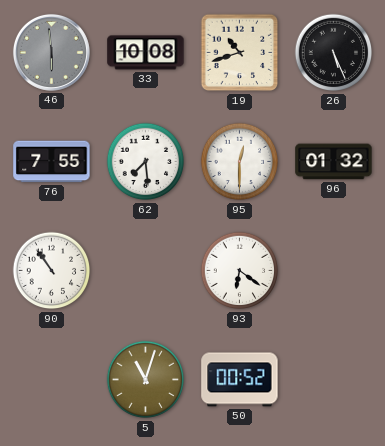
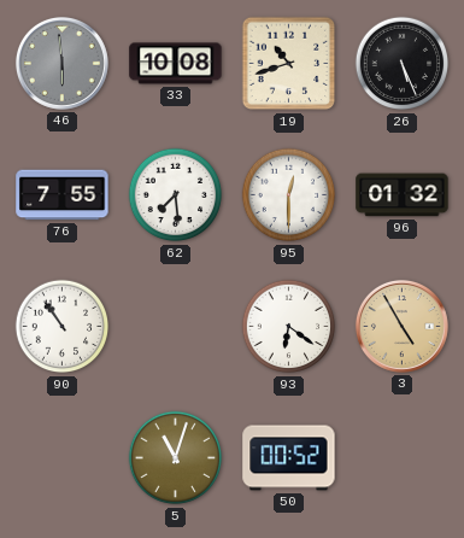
3: none -> 4:55
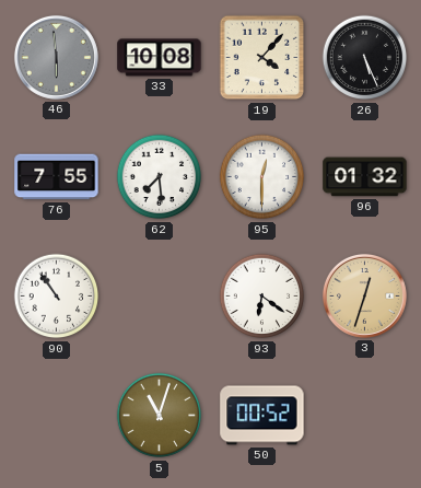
19: 10:42 -> 4:07
3: 4:55 -> 12:33
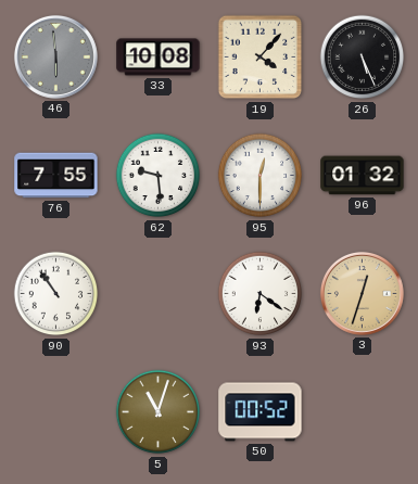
62: 7:29 -> 9:29
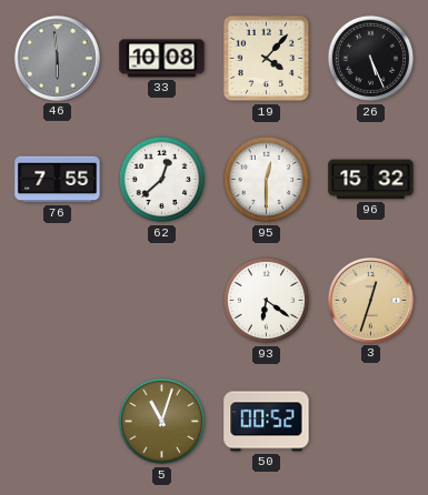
62: 9:29 -> 12:38
96: 01:32 -> 15:32
90: 10:54 -> none
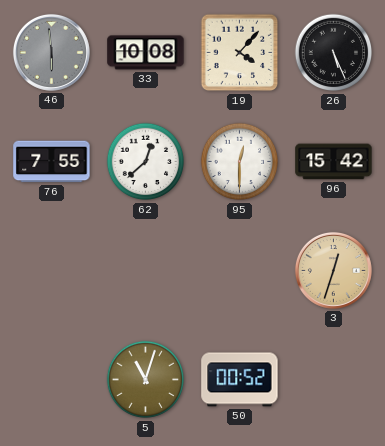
96: 15:32 -> 15:42
93: 6:21 -> none
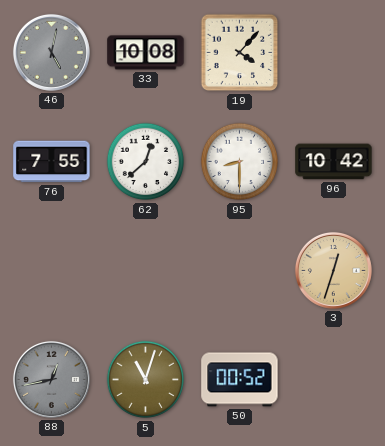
46: 5:59 -> 5:02
26: 5:26 -> none
95: 12:30 -> 8:30
96: 15:42 -> 10:42
88: none -> 12:43
